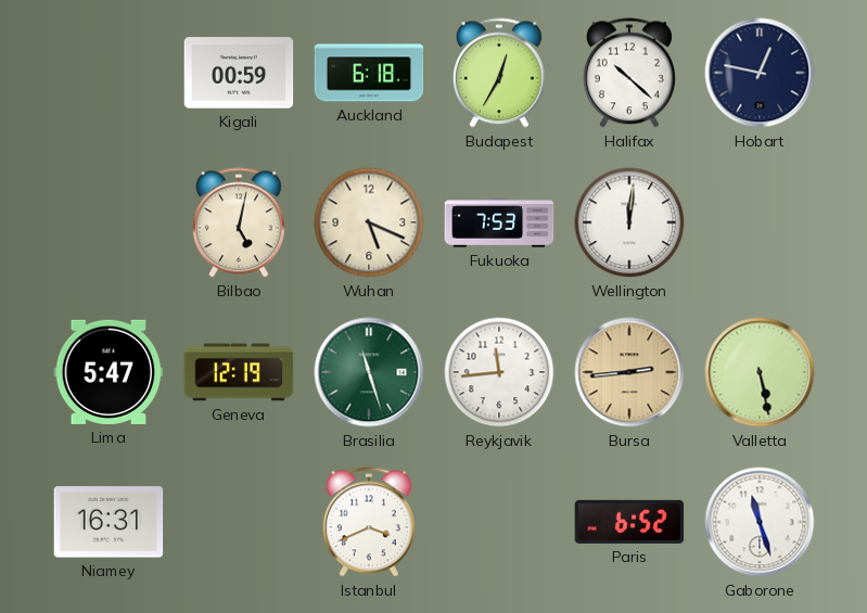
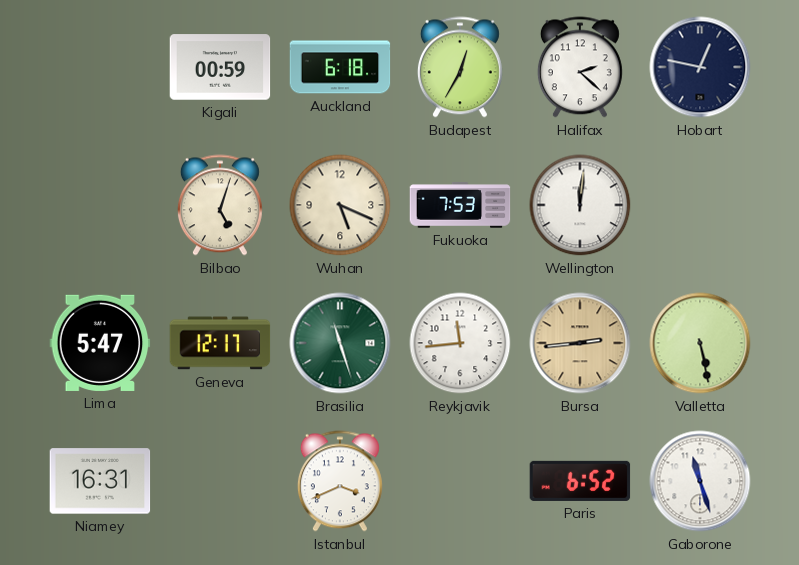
Halifax: 10:22 -> 2:22
Bilbao: 5:02 -> 5:03
Geneva: 12:19 -> 12:17
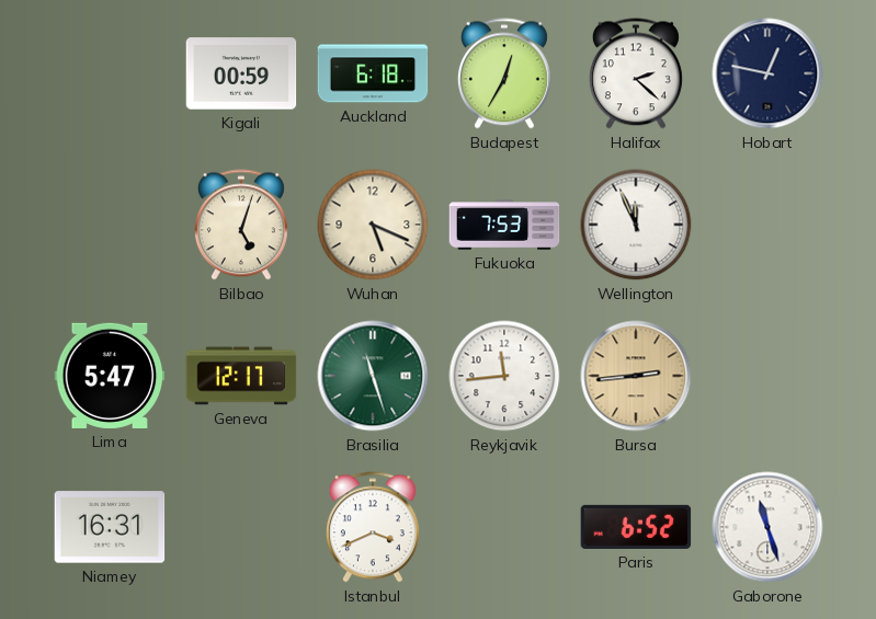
Wellington: 12:01 -> 11:56
Valletta: 5:28 -> none
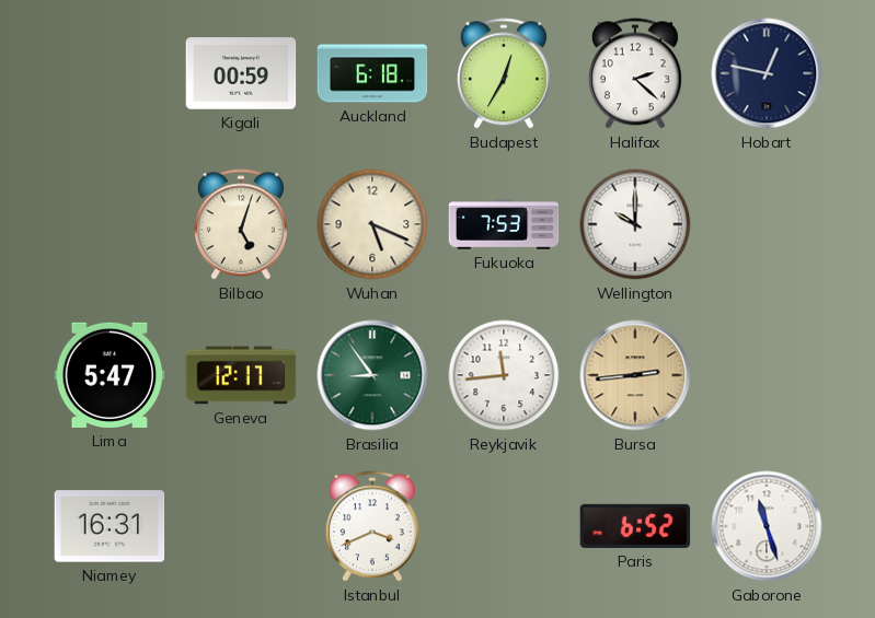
Wellington: 11:56 -> 10:00
Brasilia: 11:27 -> 8:54
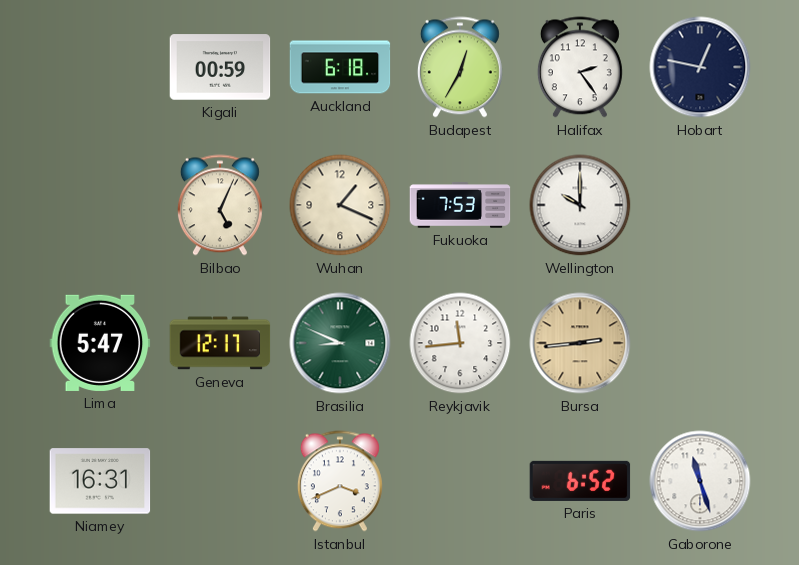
Halifax: 2:22 -> 2:24
Bilbao: 5:03 -> 5:04
Wuhan: 5:19 -> 1:19
Brasilia: 8:54 -> 8:49
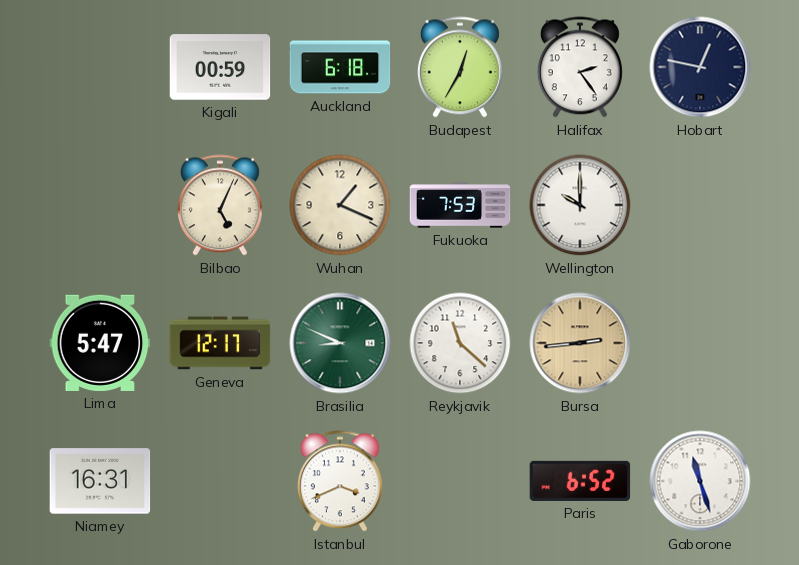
Reykjavik: 11:44 -> 11:22
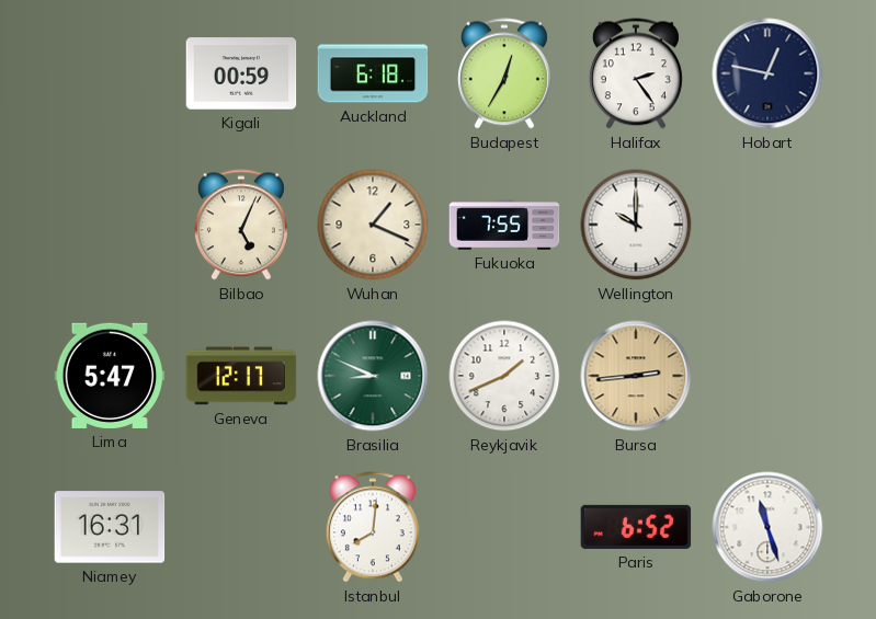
Fukuoka: 7:53 -> 7:55
Reykjavik: 11:22 -> 1:41
Istanbul: 3:41 -> 8:01
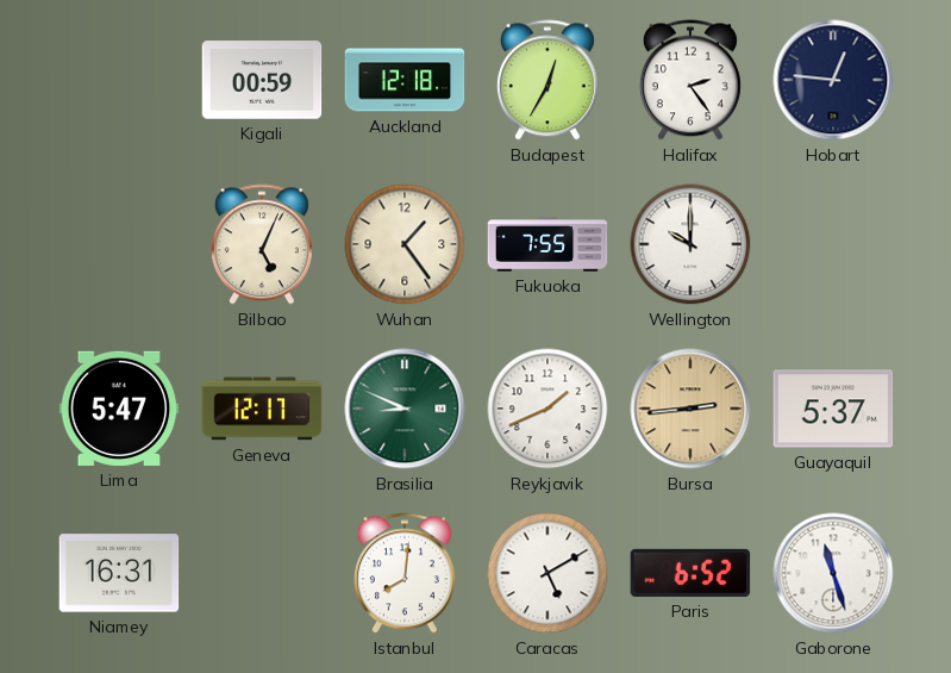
Auckland: 6:18 -> 12:18
Hobart: 12:47 -> 12:46
Wuhan: 1:19 -> 1:24
Guayaquil: none -> 5:37
Caracas: none -> 5:10
